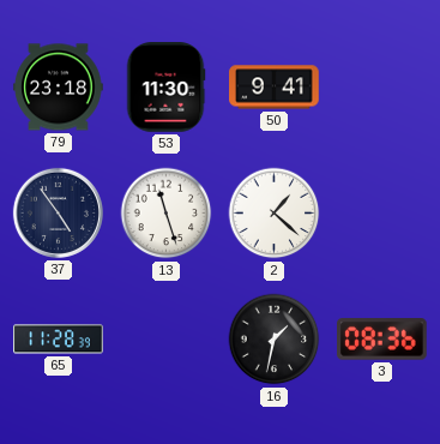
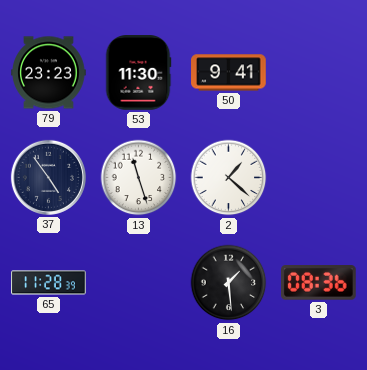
79: 23:18 -> 23:23
16: 1:32 -> 1:29
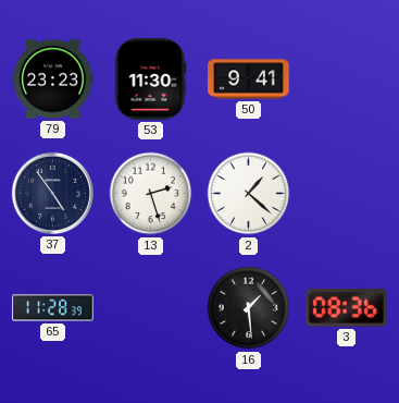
13: 11:27 -> 2:27
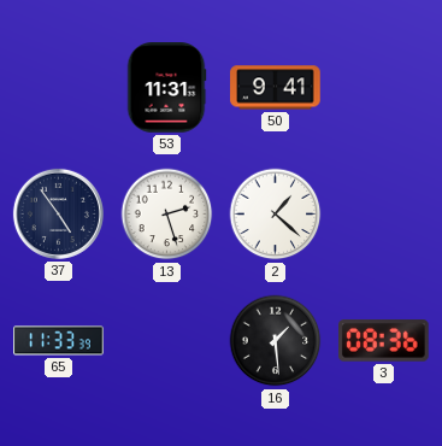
79: 23:23 -> none
53: 11:30 -> 11:31
65: 11:28 -> 11:33
